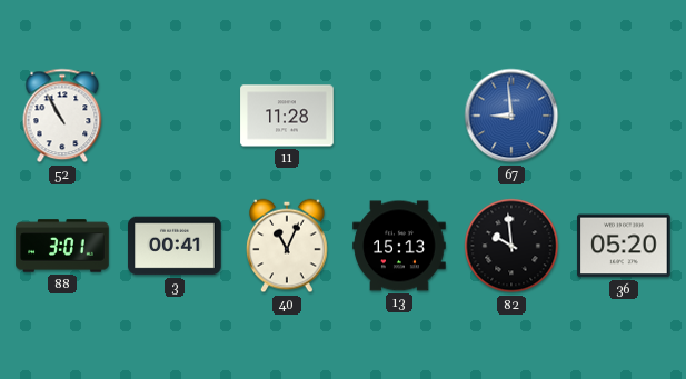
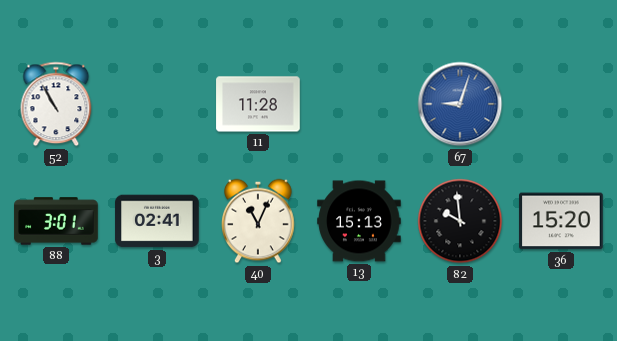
67: 8:59 -> 9:03
3: 00:41 -> 02:41
36: 05:20 -> 15:20
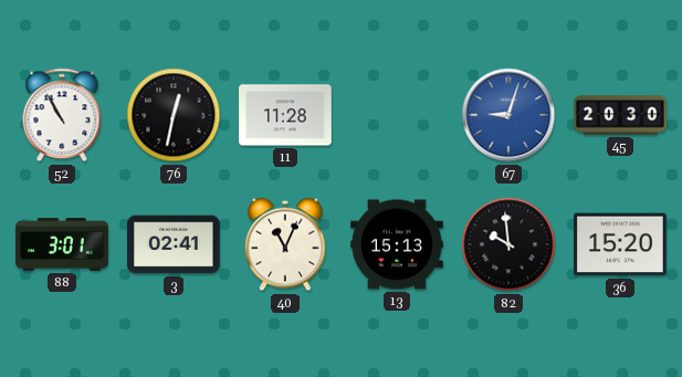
76: none -> 12:32
45: none -> 20:30
